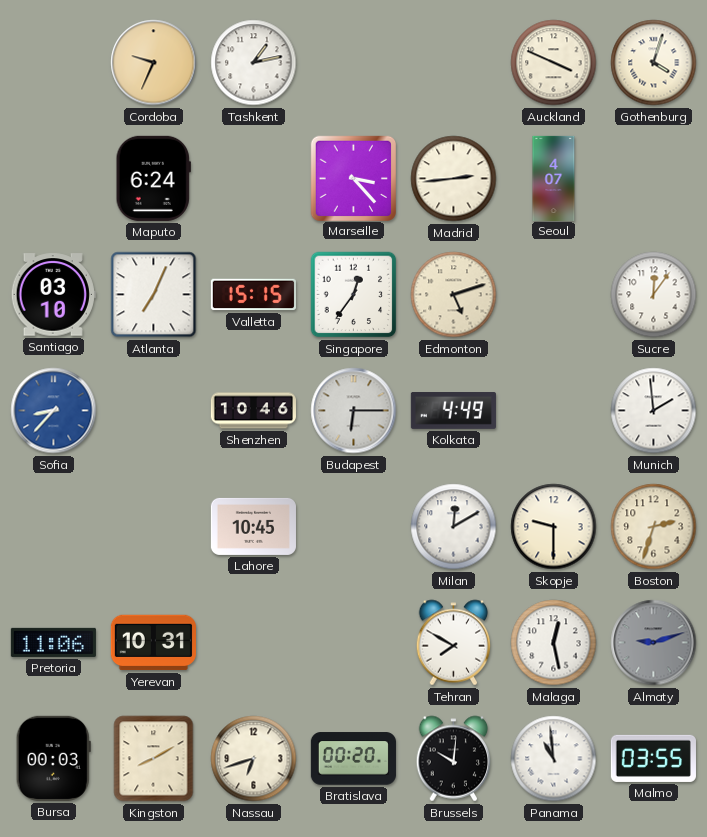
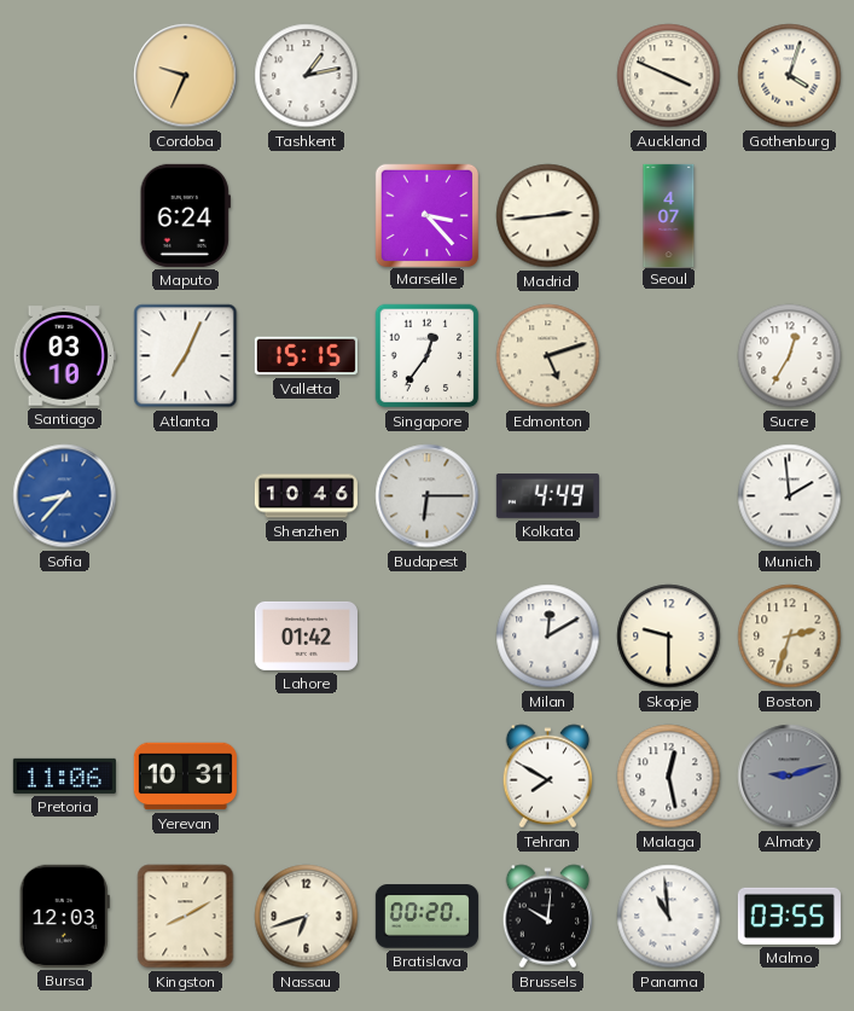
Sucre: 12:06 -> 12:35
Lahore: 10:45 -> 01:42
Bursa: 00:03 -> 12:03
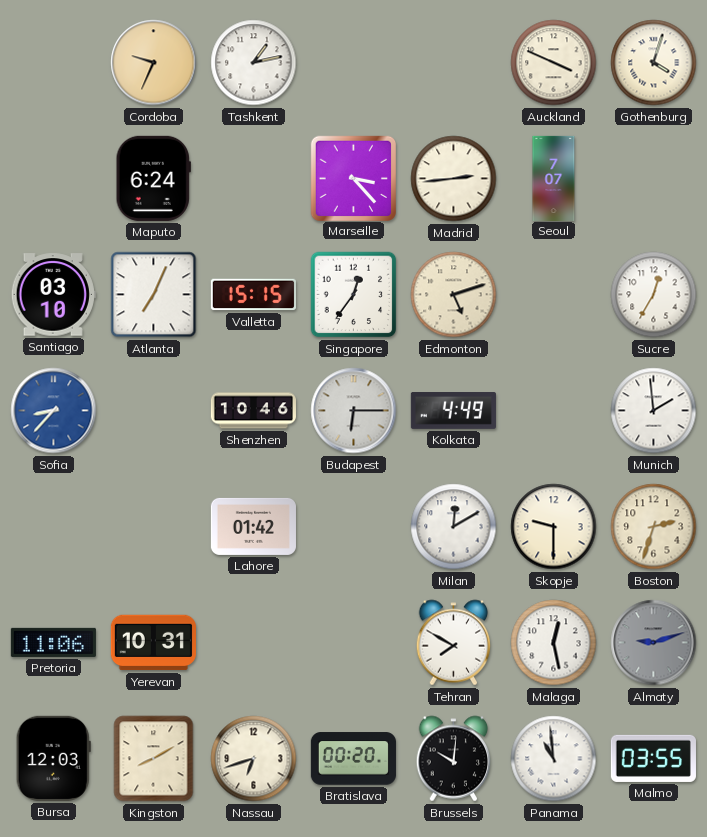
Seoul: 4:07 -> 7:07
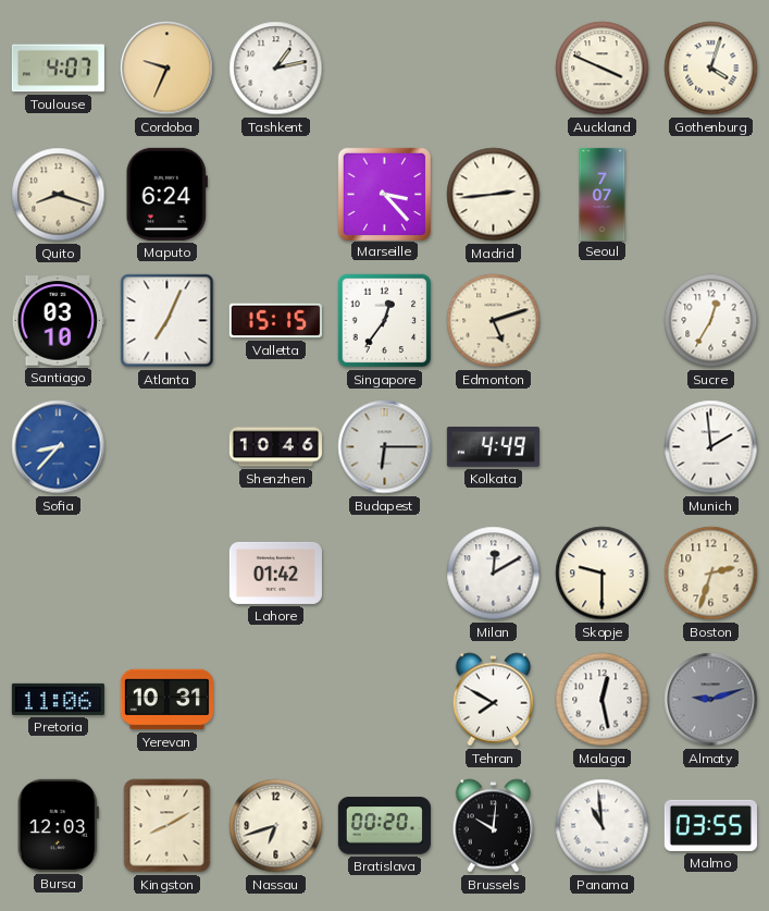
Toulouse: none -> 4:07
Quito: none -> 8:18
